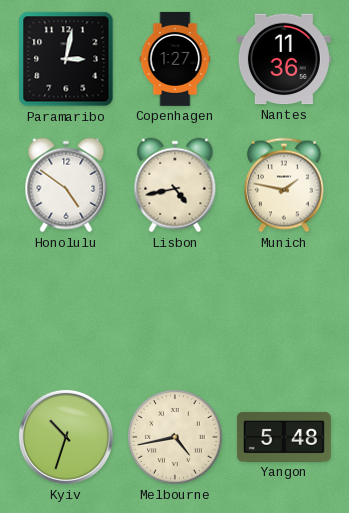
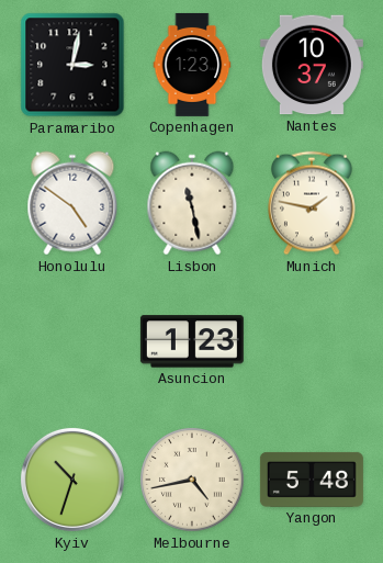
Copenhagen: 1:27 -> 1:23
Nantes: 11:36 -> 10:37
Lisbon: 4:43 -> 11:28
Asuncion: none -> 1:23
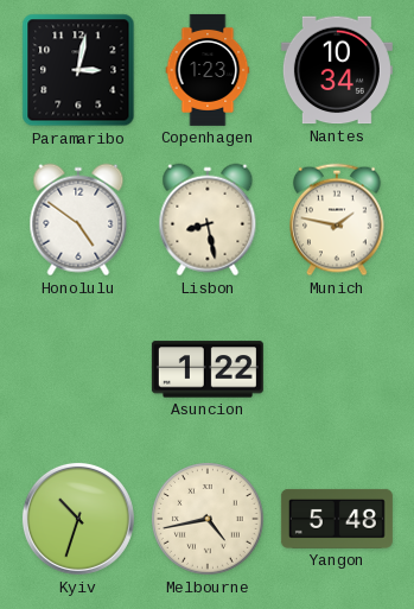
Nantes: 10:37 -> 10:34
Lisbon: 11:28 -> 8:28
Asuncion: 1:23 -> 1:22
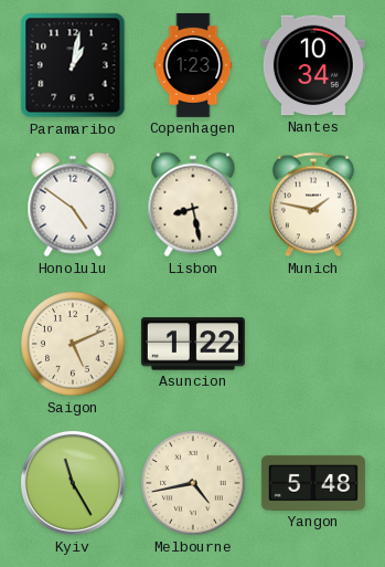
Paramaribo: 3:02 -> 1:02
Saigon: none -> 5:11
Kyiv: 10:33 -> 11:25
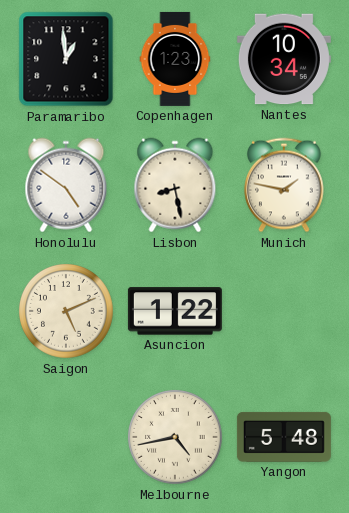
Paramaribo: 1:02 -> 12:59
Kyiv: 11:25 -> none
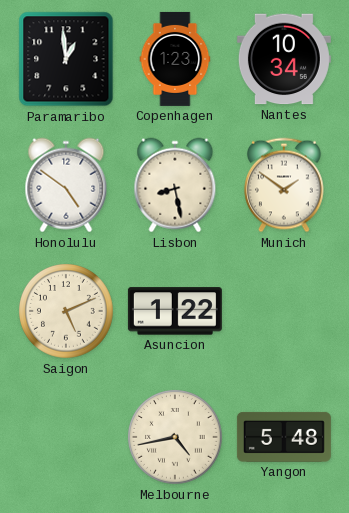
Munich: 1:47 -> 1:51
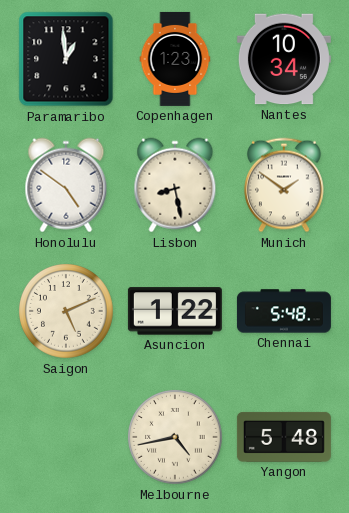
Chennai: none -> 5:48
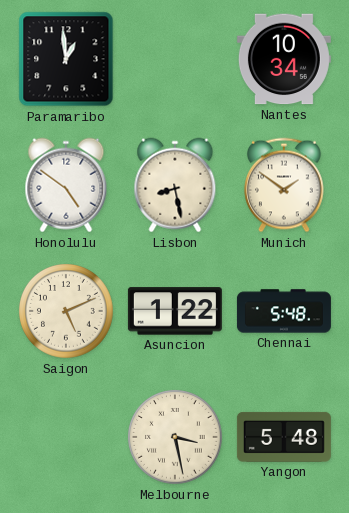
Copenhagen: 1:23 -> none
Melbourne: 4:43 -> 3:28
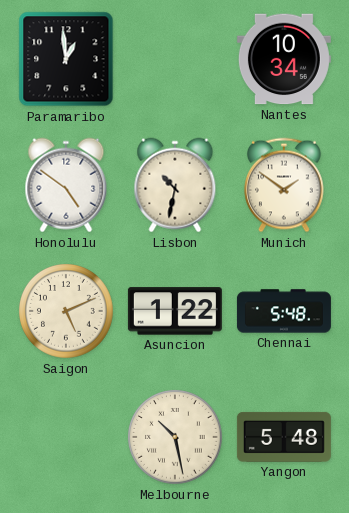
Lisbon: 8:28 -> 10:32
Melbourne: 3:28 -> 10:28
